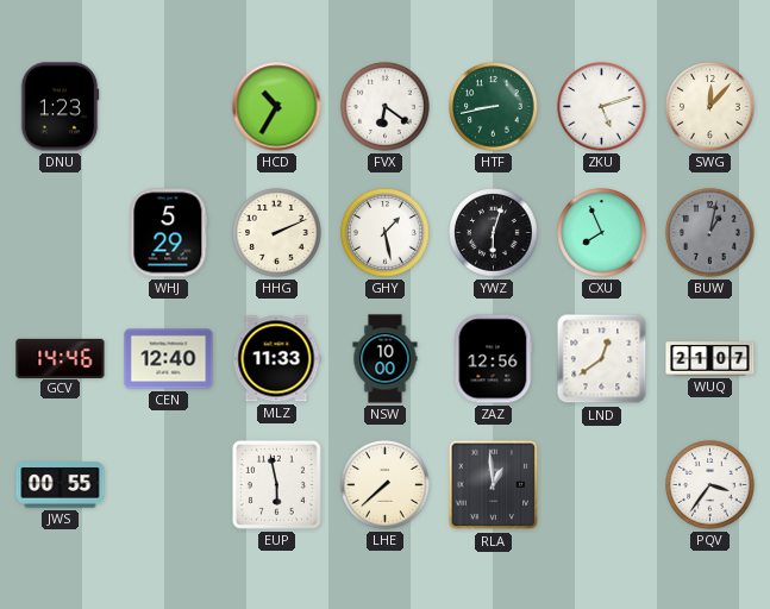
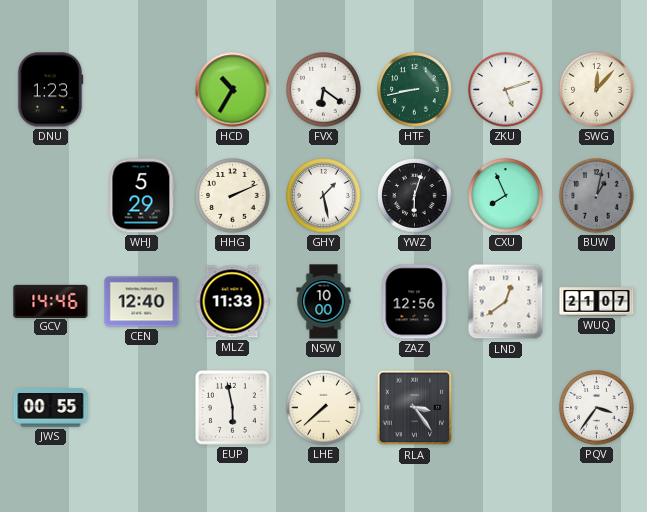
RLA: 12:59 -> 3:24
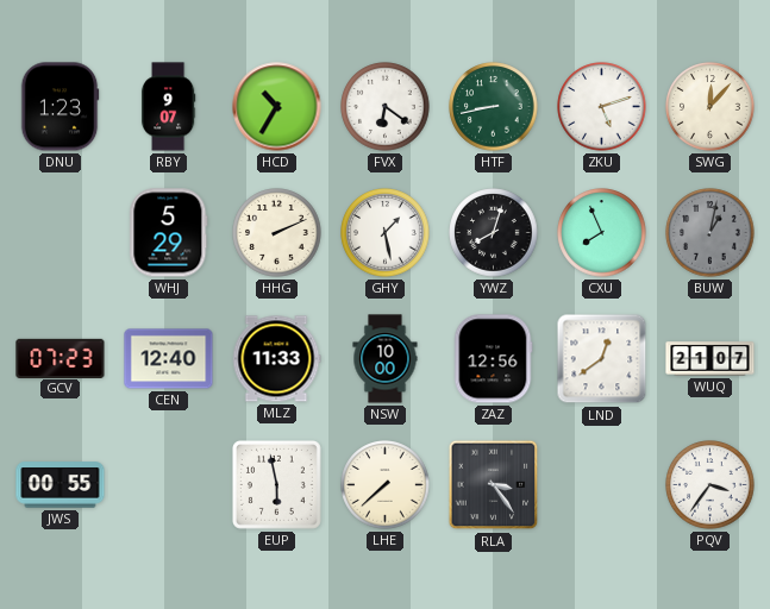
RBY: none -> 9:07
YWZ: 6:03 -> 8:03
GCV: 14:46 -> 07:23
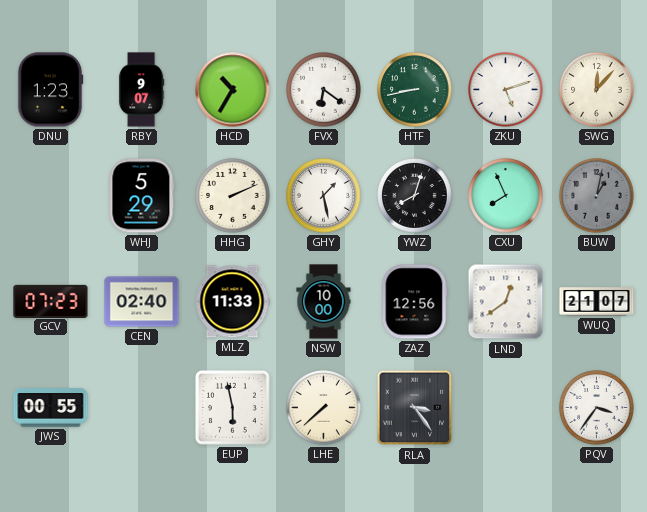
CEN: 12:40 -> 02:40
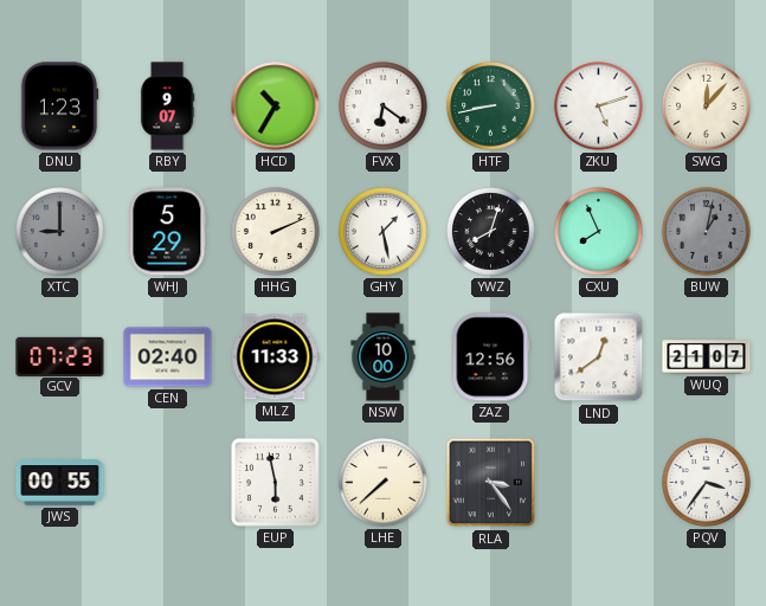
XTC: none -> 9:00
